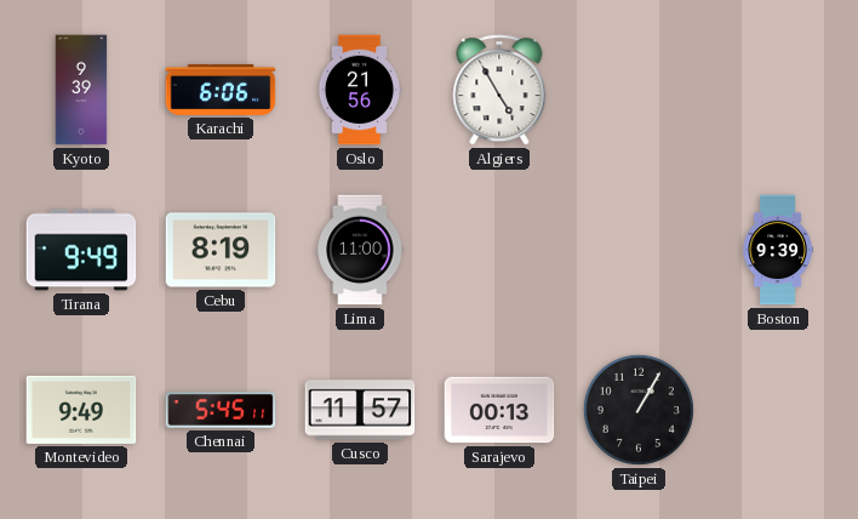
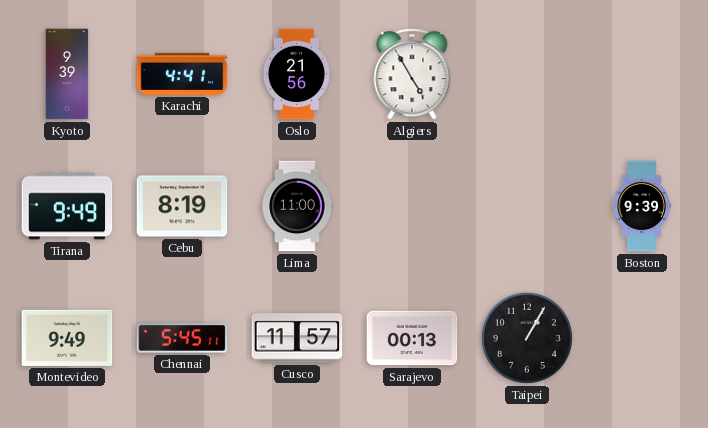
Karachi: 6:06 -> 4:41
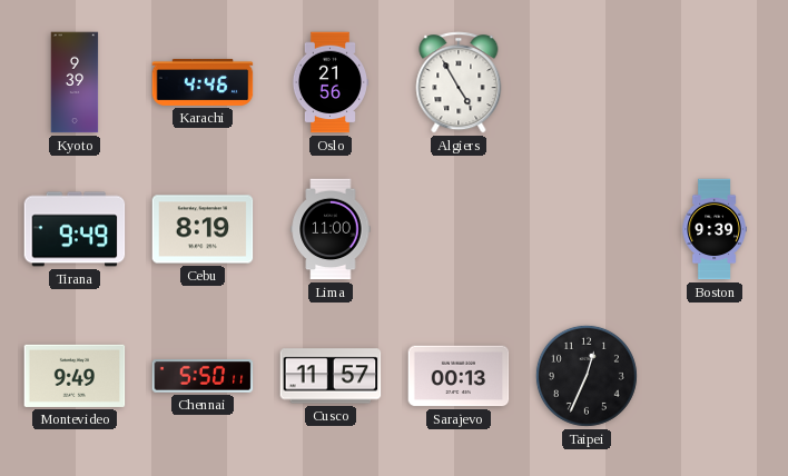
Karachi: 4:41 -> 4:46
Chennai: 5:45 -> 5:50
Taipei: 1:05 -> 12:34
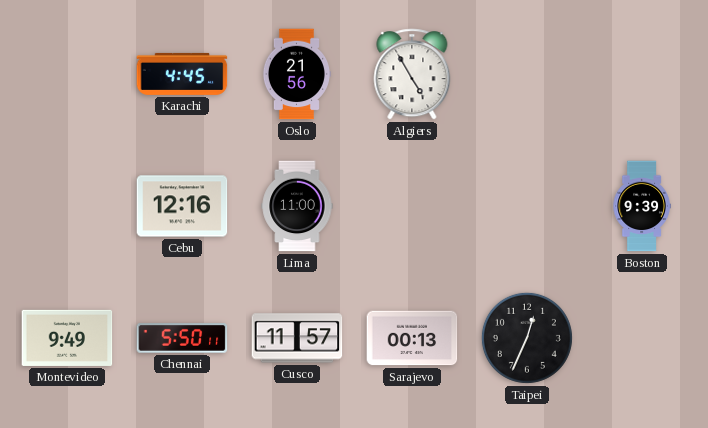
Kyoto: 9:39 -> none
Karachi: 4:46 -> 4:45
Tirana: 9:49 -> none
Cebu: 8:19 -> 12:16
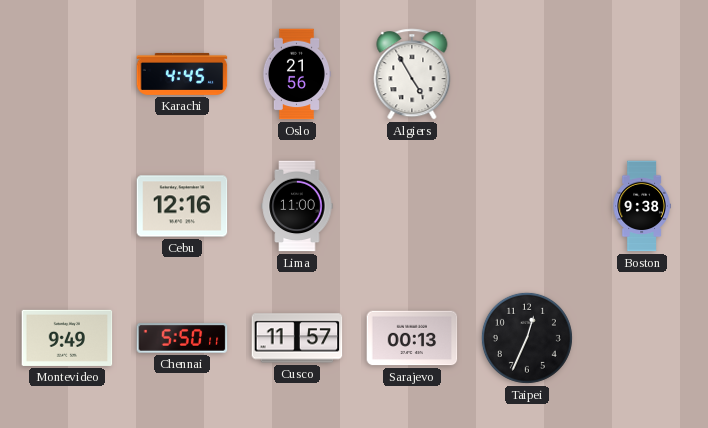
Boston: 9:39 -> 9:38
